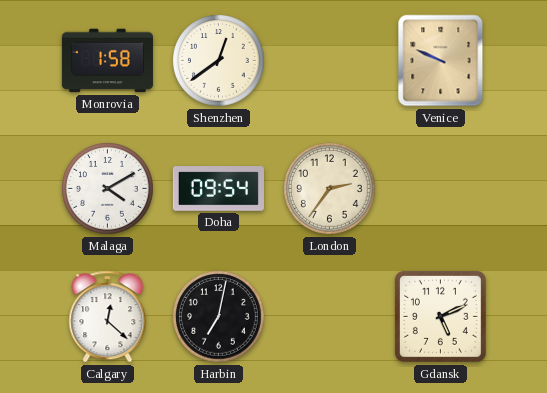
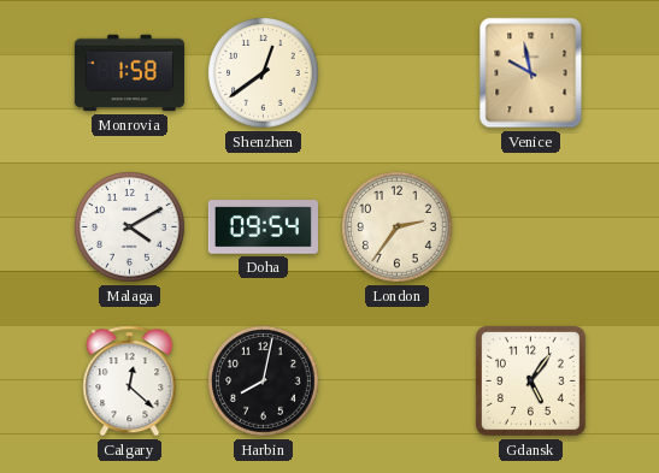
Venice: 9:49 -> 9:58
Harbin: 7:02 -> 8:02
Gdansk: 5:11 -> 5:06
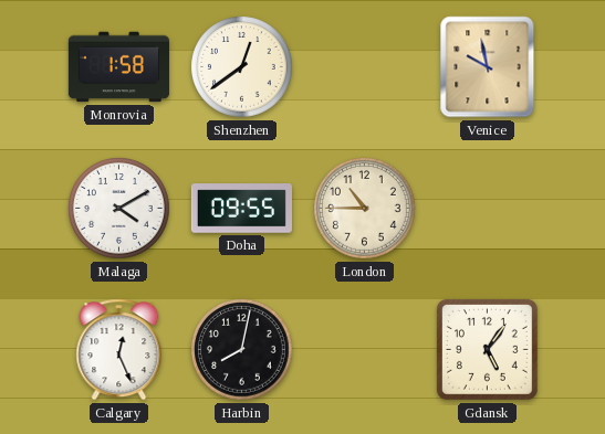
Doha: 09:54 -> 09:55
London: 2:36 -> 10:45
Calgary: 12:22 -> 12:26
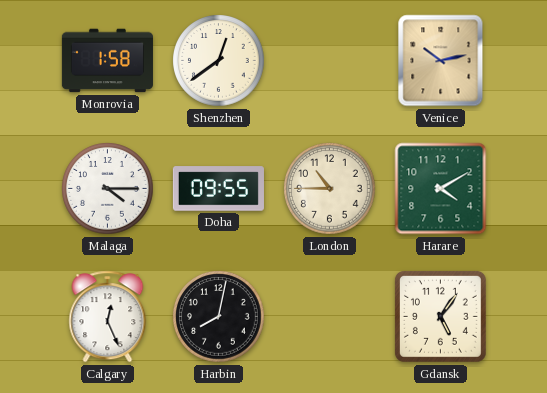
Venice: 9:58 -> 10:13
Malaga: 4:10 -> 4:15
Harare: none -> 4:10
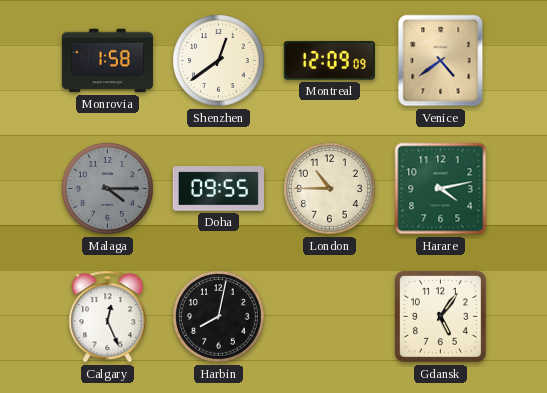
Montreal: none -> 12:09
Venice: 10:13 -> 4:39
Malaga dial: white -> grey
Harare: 4:10 -> 4:13
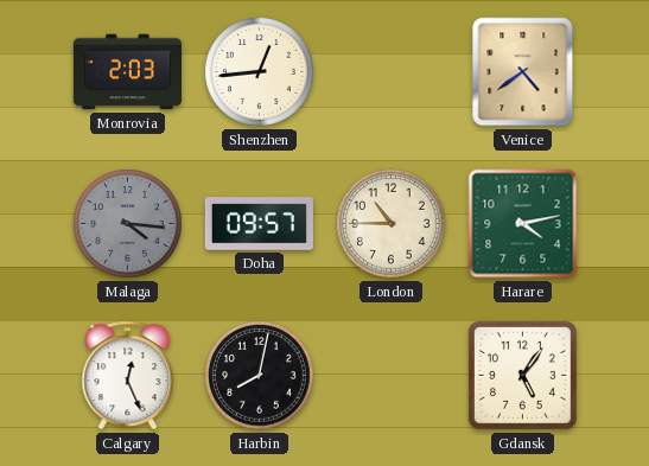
Monrovia: 1:58 -> 2:03
Shenzhen: 12:39 -> 12:44
Montreal: 12:09 -> none
Malaga: 4:15 -> 4:16
Doha: 09:55 -> 09:57
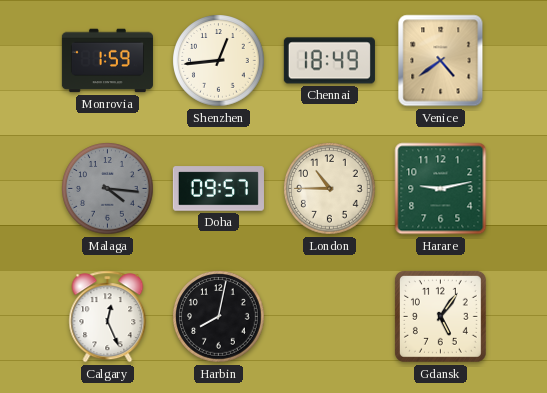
Monrovia: 2:03 -> 1:59
Chennai: none -> 18:49
Harare: 4:13 -> 9:13
